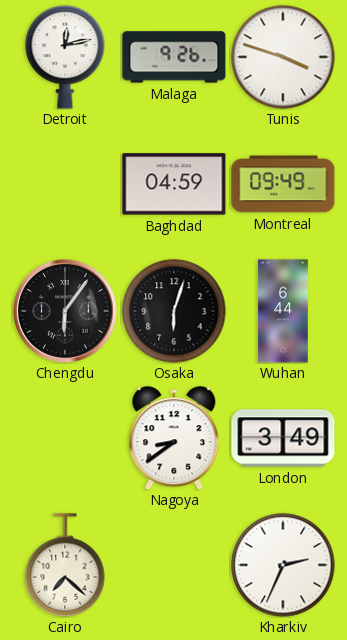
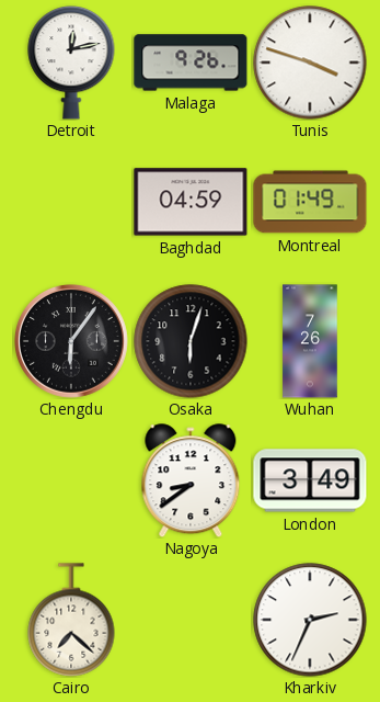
Montreal: 09:49 -> 01:49
Wuhan: 6:44 -> 7:26
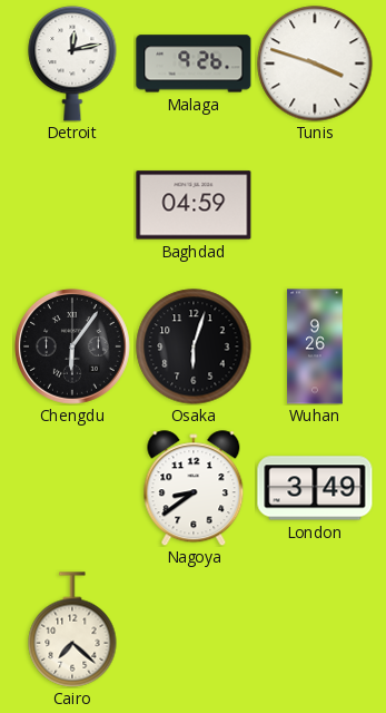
Montreal: 01:49 -> none
Wuhan: 7:26 -> 9:26
Kharkiv: 2:34 -> none
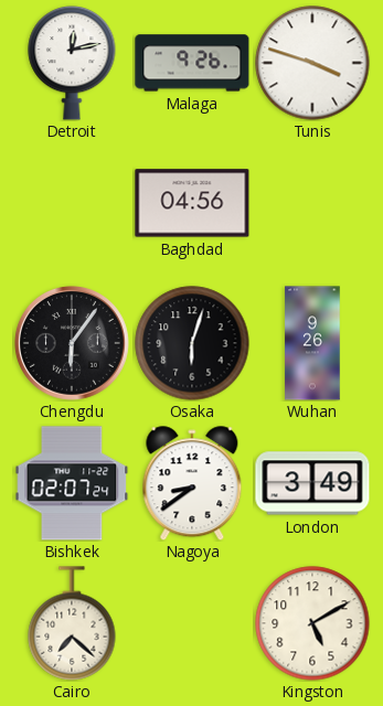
Baghdad: 04:59 -> 04:56
Bishkek: none -> 02:07
Kingston: none -> 5:10
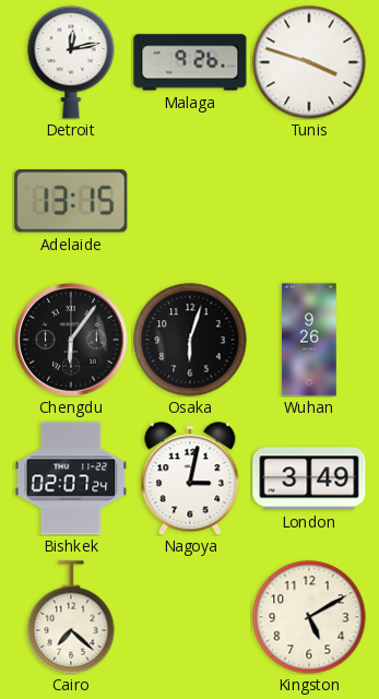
Adelaide: none -> 13:15
Baghdad: 04:56 -> none
Nagoya: 8:39 -> 3:02
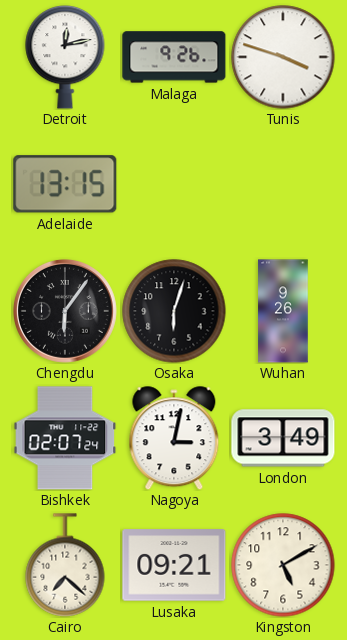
Lusaka: none -> 09:21
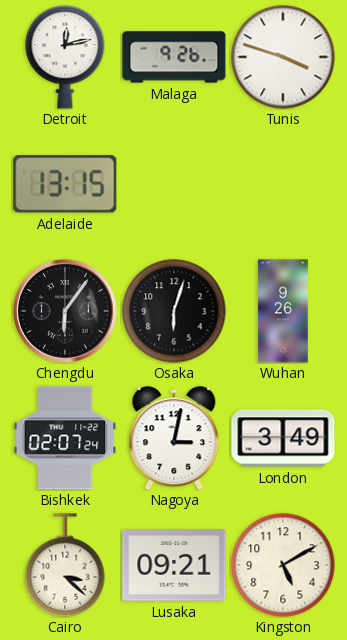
Cairo: 7:22 -> 3:22
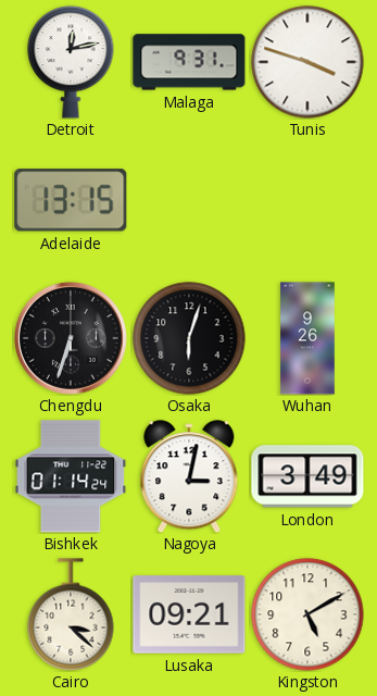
Malaga: 9:26 -> 9:31
Chengdu: 6:06 -> 6:33
Bishkek: 02:07 -> 01:14
